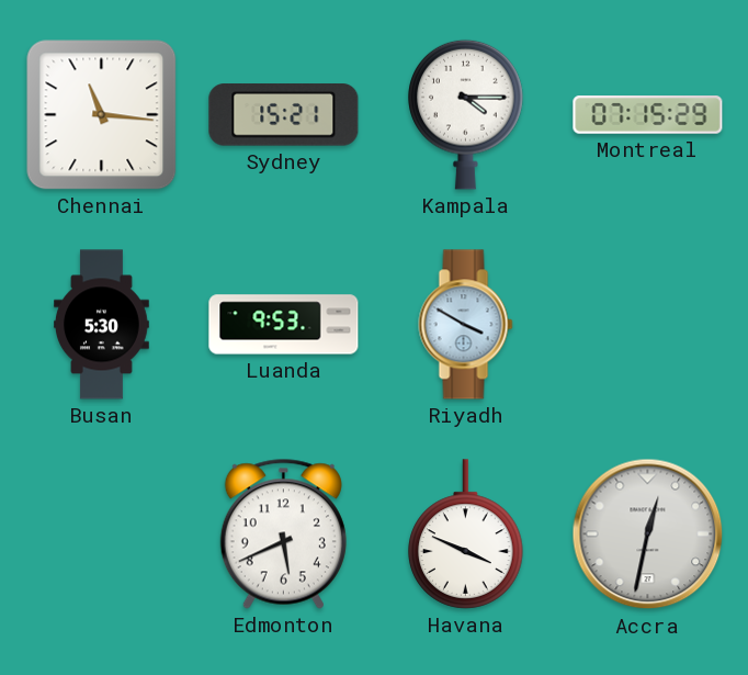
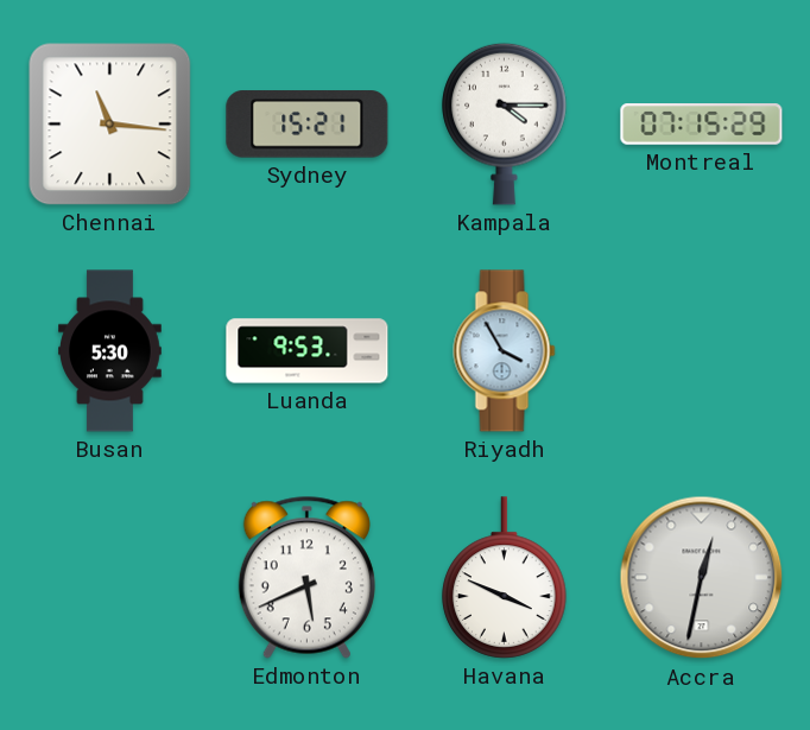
Riyadh: 3:50 -> 3:55
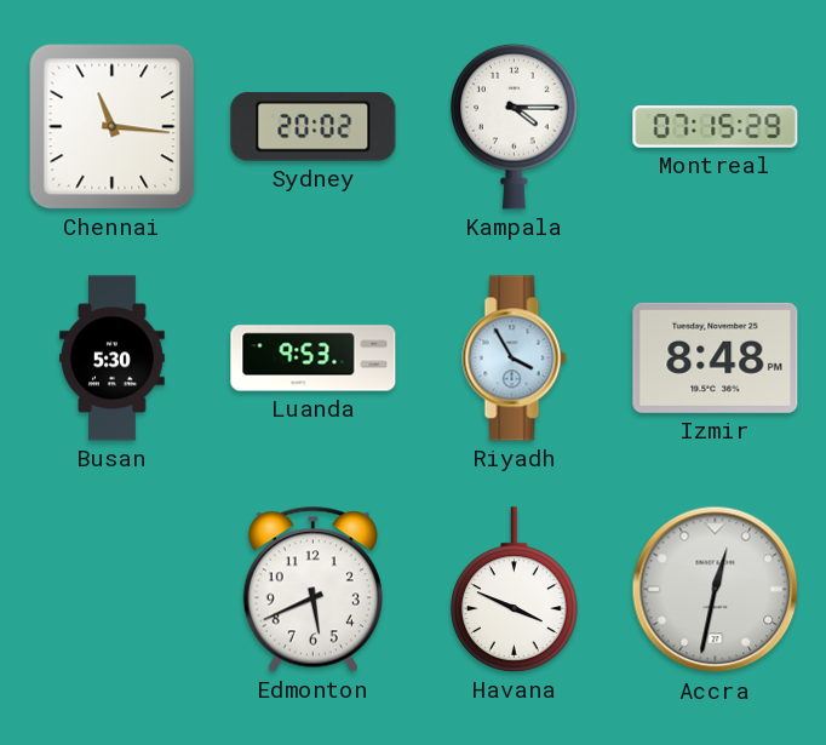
Sydney: 15:21 -> 20:02
Izmir: none -> 8:48
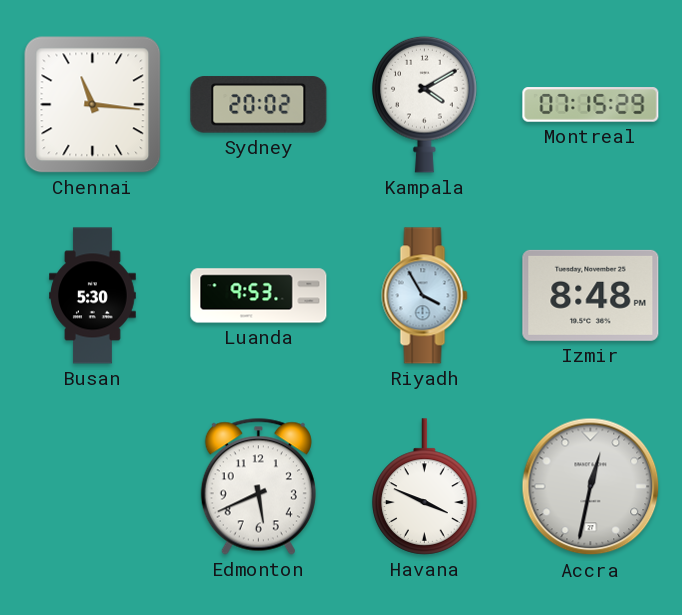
Kampala: 4:15 -> 4:10
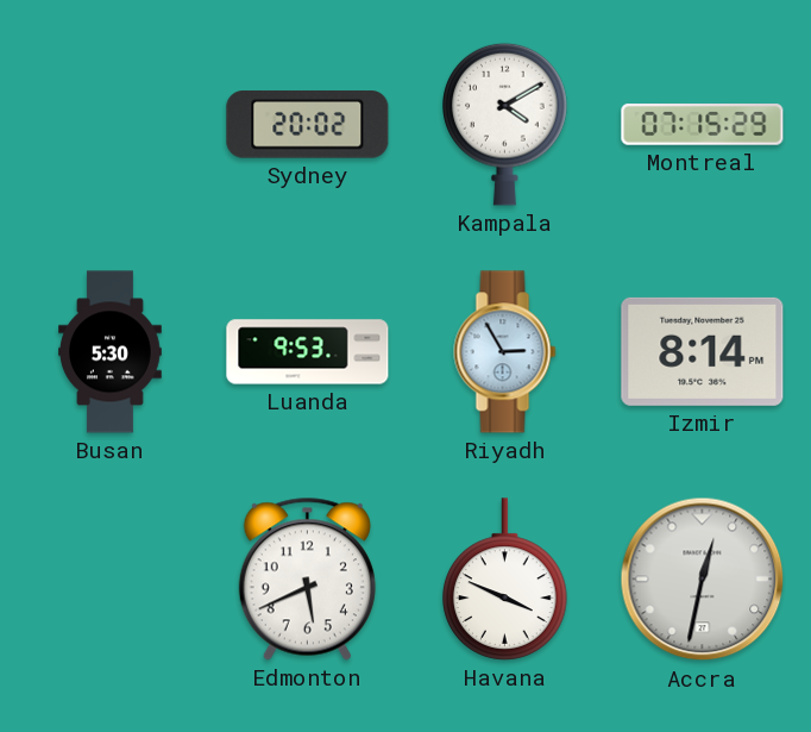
Chennai: 11:16 -> none
Riyadh: 3:55 -> 2:55
Izmir: 8:48 -> 8:14
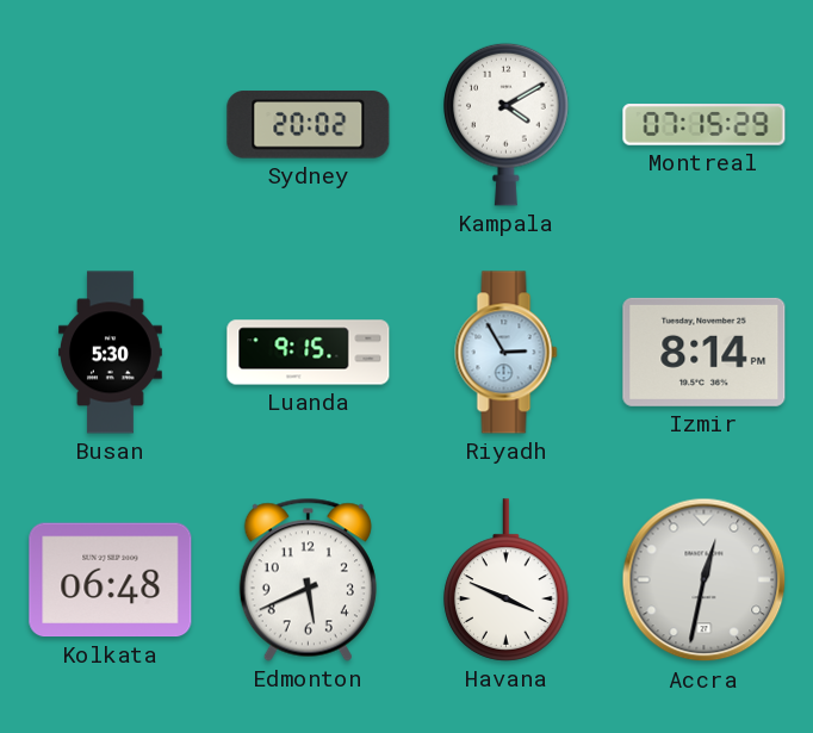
Luanda: 9:53 -> 9:15
Kolkata: none -> 06:48
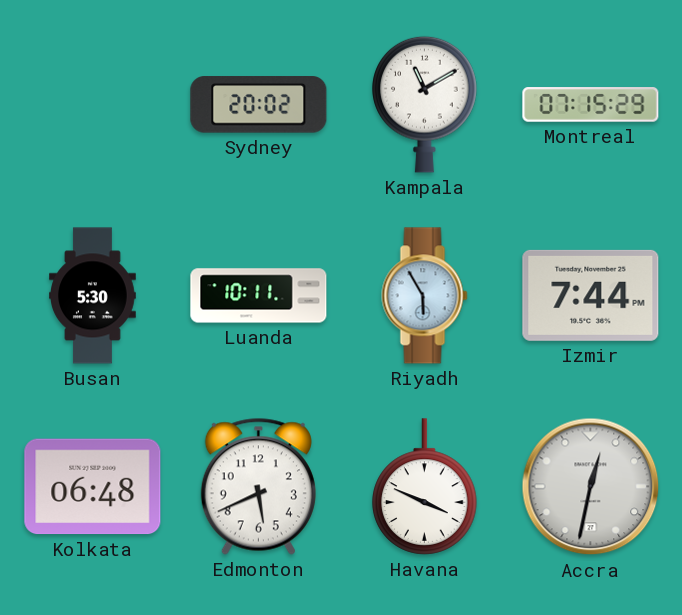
Kampala: 4:10 -> 11:10
Luanda: 9:15 -> 10:11
Riyadh: 2:55 -> 5:55
Izmir: 8:14 -> 7:44
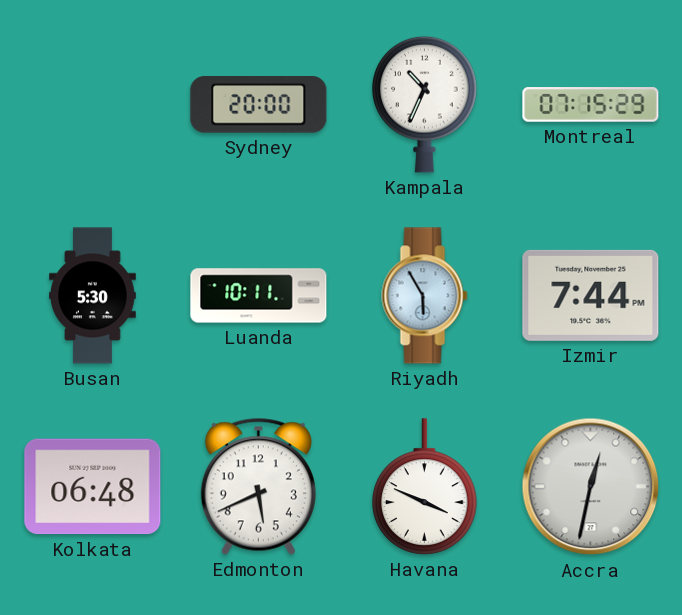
Sydney: 20:02 -> 20:00
Kampala: 11:10 -> 10:34
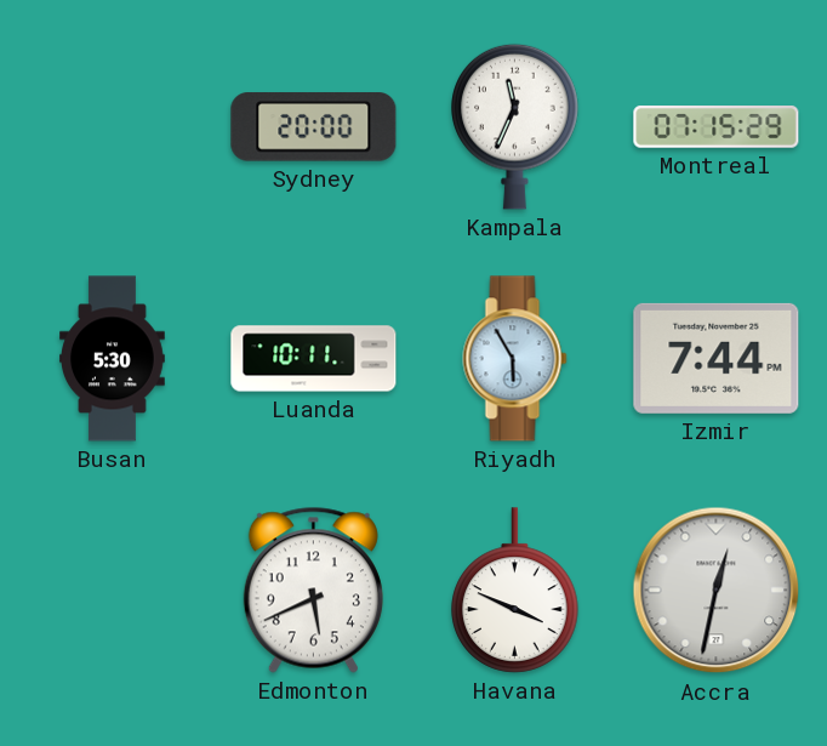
Kampala: 10:34 -> 11:34
Kolkata: 06:48 -> none
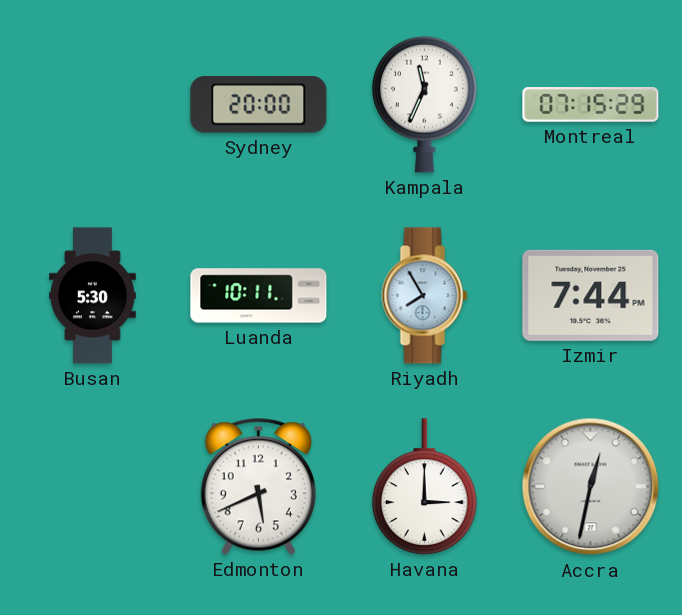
Riyadh: 5:55 -> 7:55
Havana: 3:49 -> 3:00
